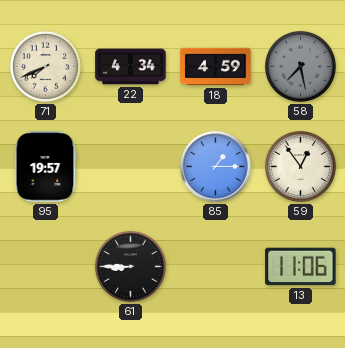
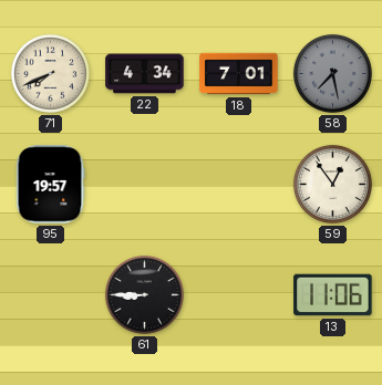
18: 4:59 -> 7:01
85: 1:15 -> none
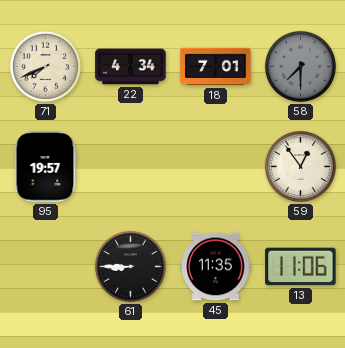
58: 7:28 -> 7:30
45: none -> 11:35
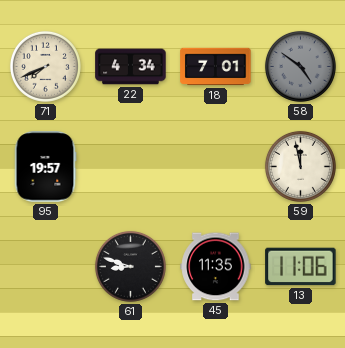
58: 7:30 -> 4:51
59: 12:54 -> 11:58
61: 8:45 -> 8:48
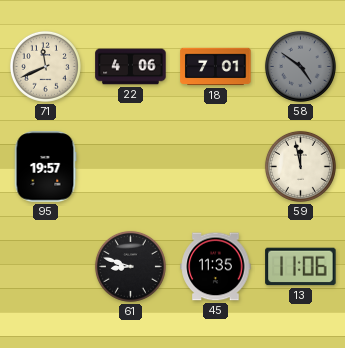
71: 7:41 -> 11:41
22: 4:34 -> 4:06
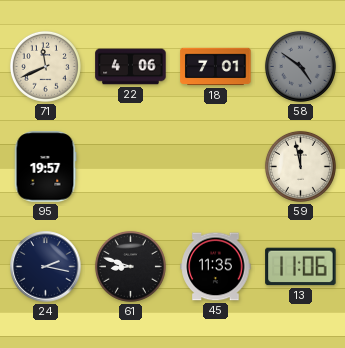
24: none -> 2:17
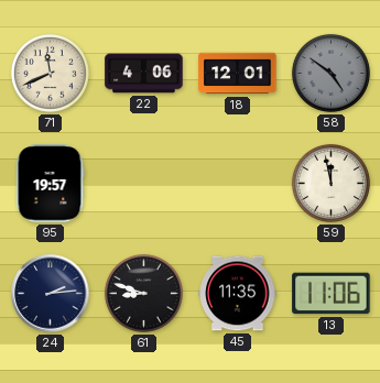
18: 7:01 -> 12:01
24: 2:17 -> 2:14
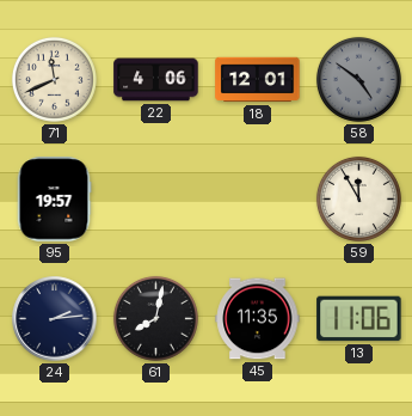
59: 11:58 -> 11:55
61: 8:48 -> 8:02
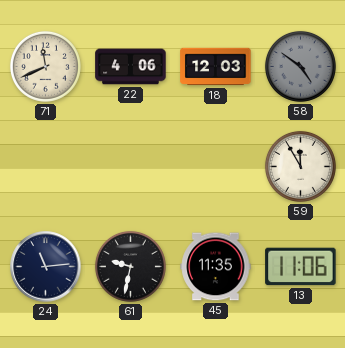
18: 12:01 -> 12:03
95: 19:57 -> none
24: 2:14 -> 11:14
61: 8:02 -> 9:32
